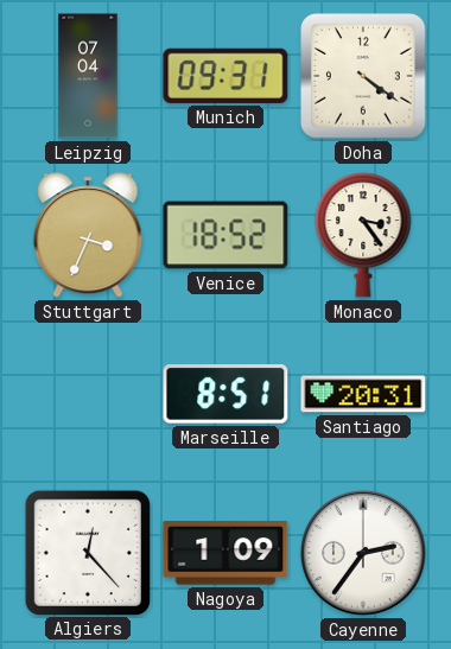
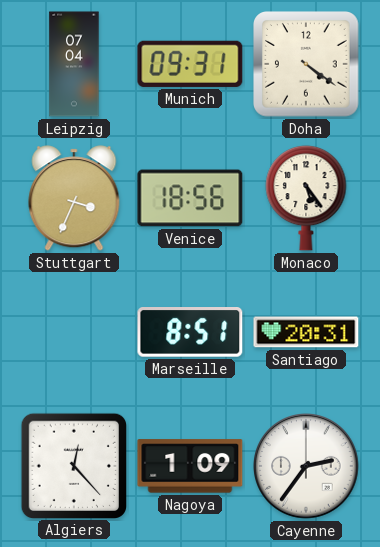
Venice: 18:52 -> 18:56
Monaco: 3:24 -> 5:24
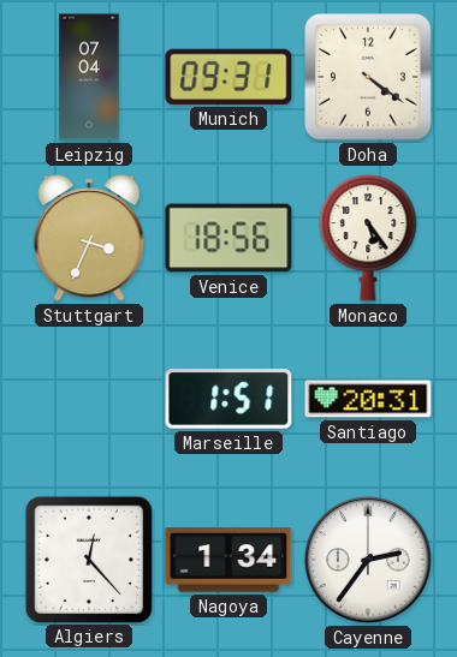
Marseille: 8:51 -> 1:51
Nagoya: 1:09 -> 1:34
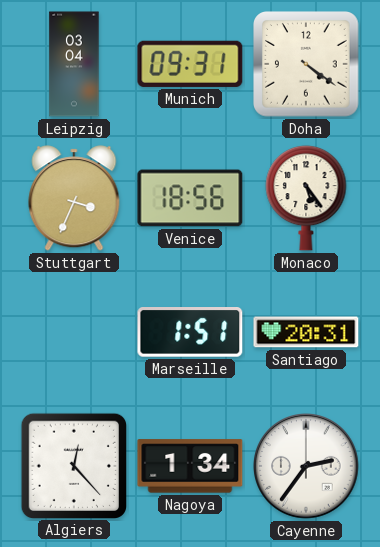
Leipzig: 07:04 -> 03:04
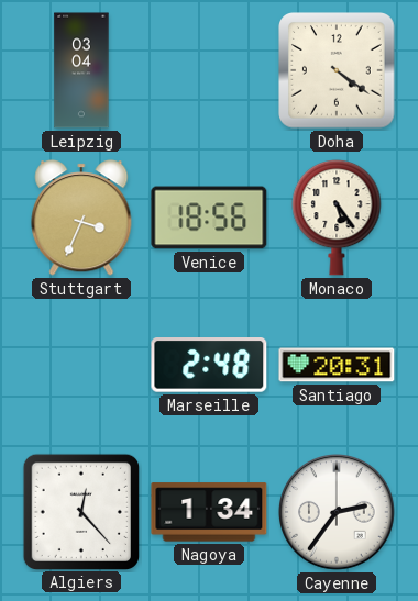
Munich: 09:31 -> none
Marseille: 1:51 -> 2:48
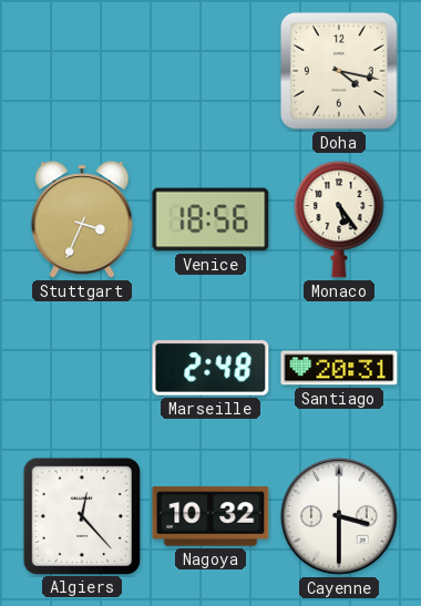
Leipzig: 03:04 -> none
Doha: 4:21 -> 4:17
Nagoya: 1:34 -> 10:32
Cayenne: 2:36 -> 3:30
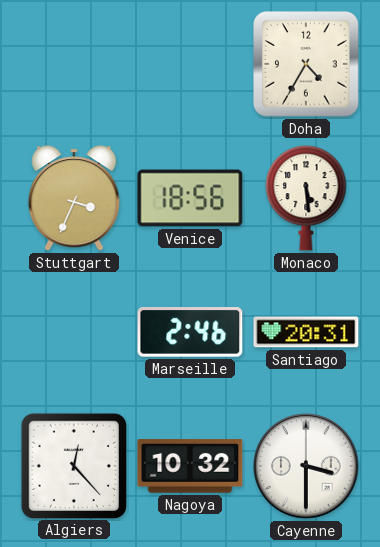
Doha: 4:17 -> 4:35
Monaco: 5:24 -> 5:29
Marseille: 2:48 -> 2:46
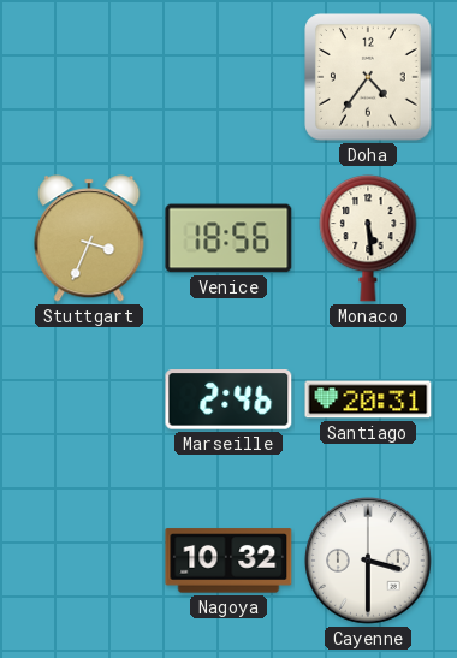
Doha: 4:35 -> 4:36
Algiers: 12:23 -> none
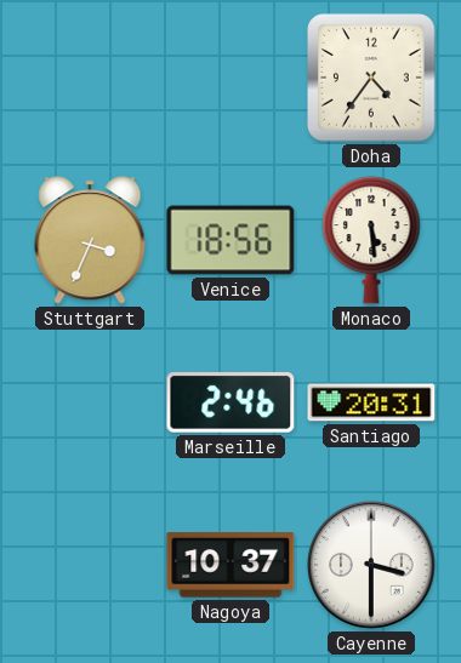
Nagoya: 10:32 -> 10:37
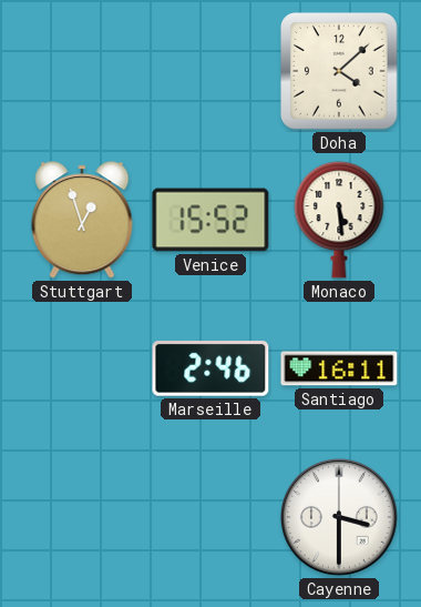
Doha: 4:36 -> 4:08
Stuttgart: 3:34 -> 12:57
Venice: 18:56 -> 15:52
Santiago: 20:31 -> 16:11
Nagoya: 10:37 -> none
